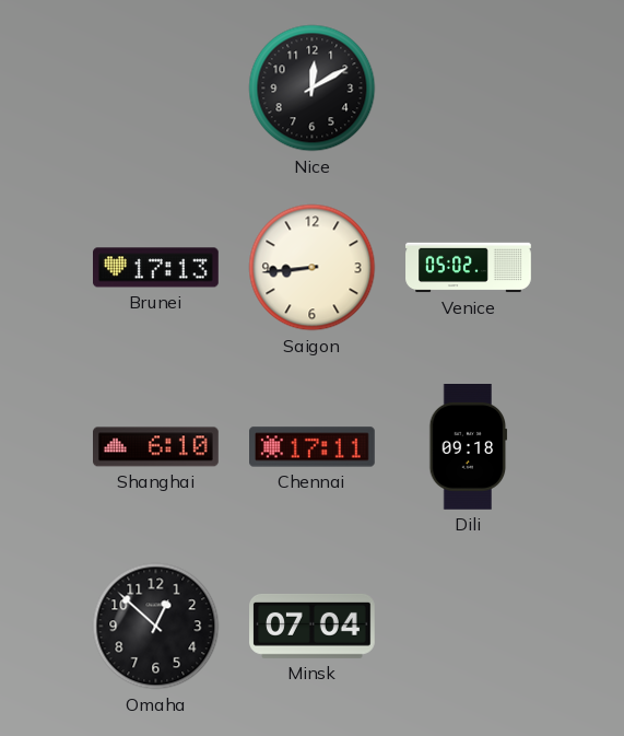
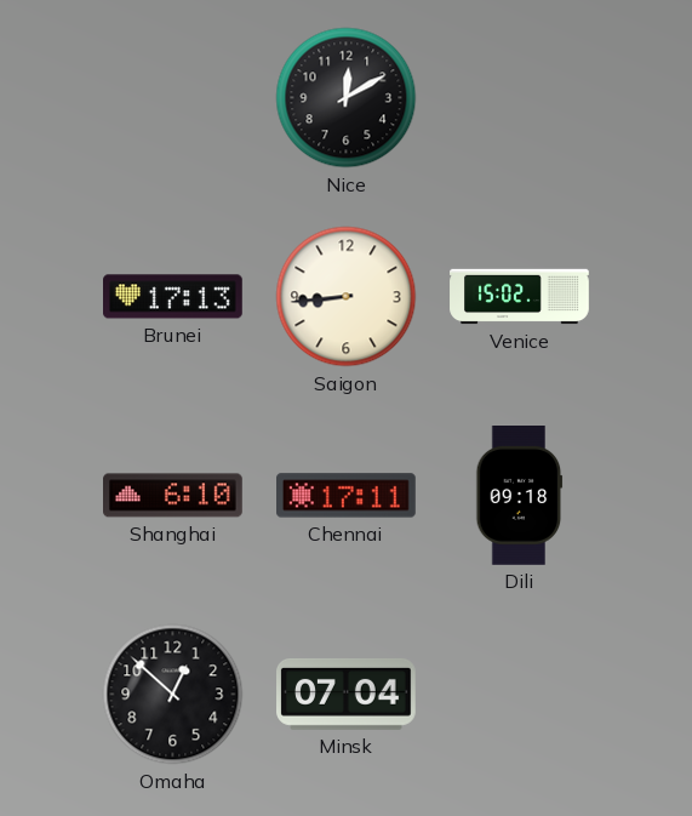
Venice: 05:02 -> 15:02
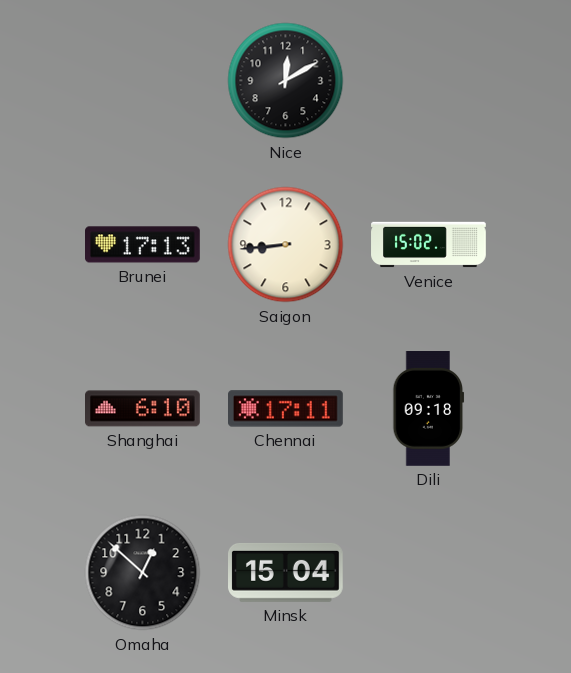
Minsk: 07:04 -> 15:04
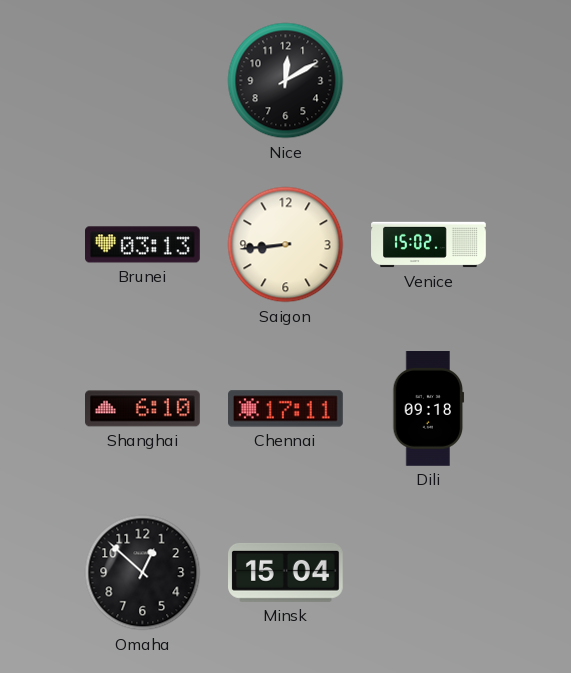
Brunei: 17:13 -> 03:13
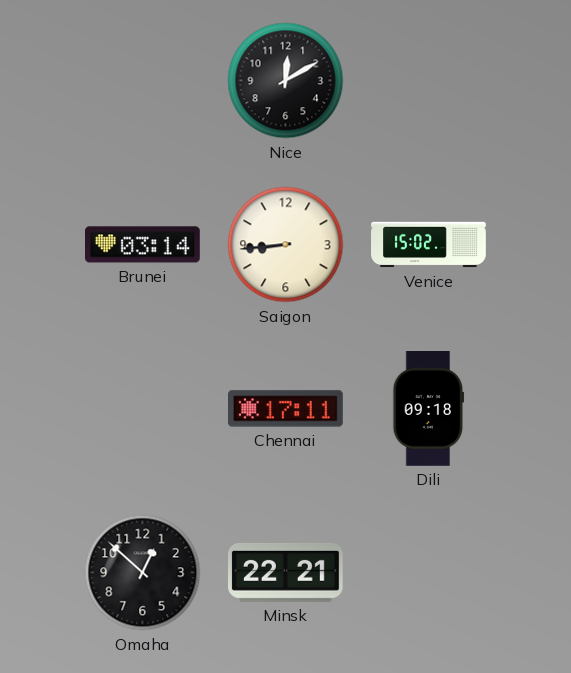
Brunei: 03:13 -> 03:14
Shanghai: 6:10 -> none
Minsk: 15:04 -> 22:21
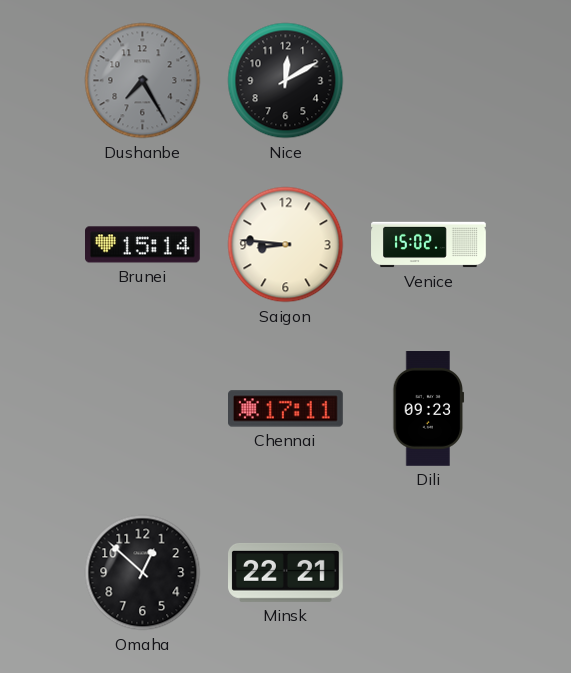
Dushanbe: none -> 7:25
Brunei: 03:14 -> 15:14
Saigon: 8:44 -> 8:46
Dili: 09:18 -> 09:23
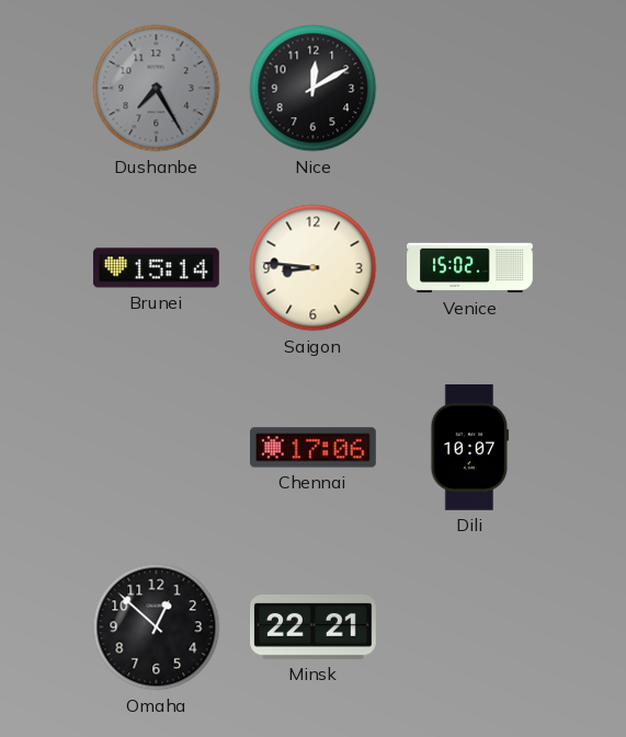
Chennai: 17:11 -> 17:06
Dili: 09:23 -> 10:07
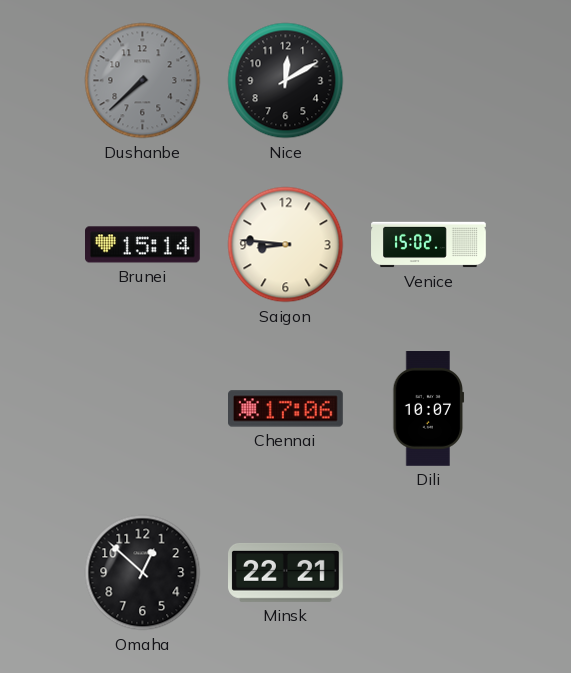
Dushanbe: 7:25 -> 7:38
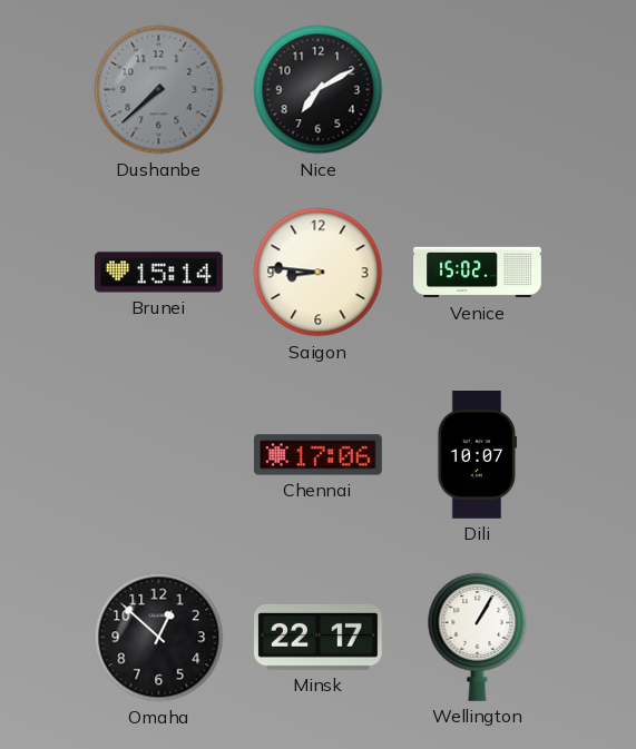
Nice: 12:10 -> 7:10
Minsk: 22:21 -> 22:17
Wellington: none -> 1:05
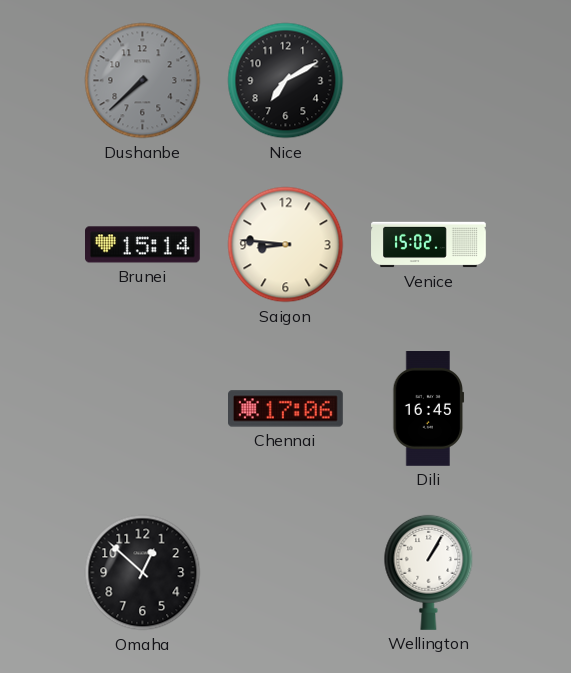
Dili: 10:07 -> 16:45
Minsk: 22:17 -> none
